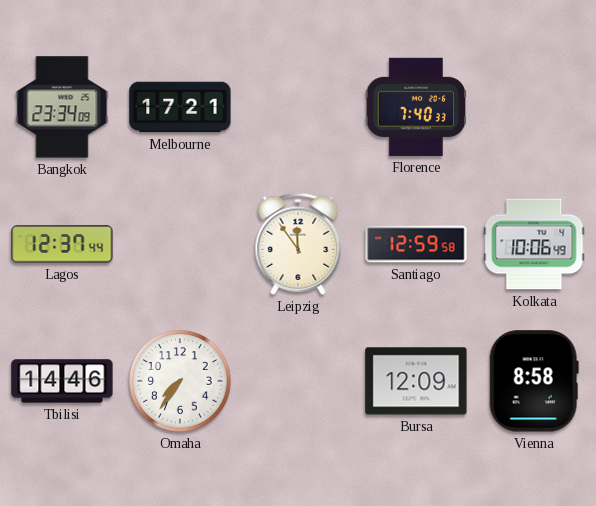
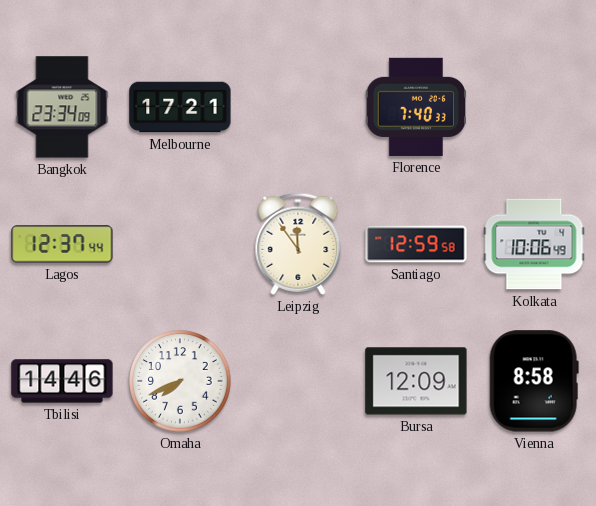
Omaha: 7:36 -> 7:41
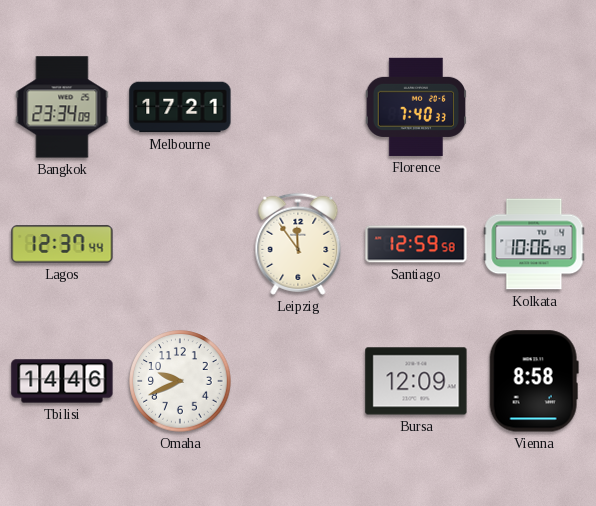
Omaha: 7:41 -> 9:41
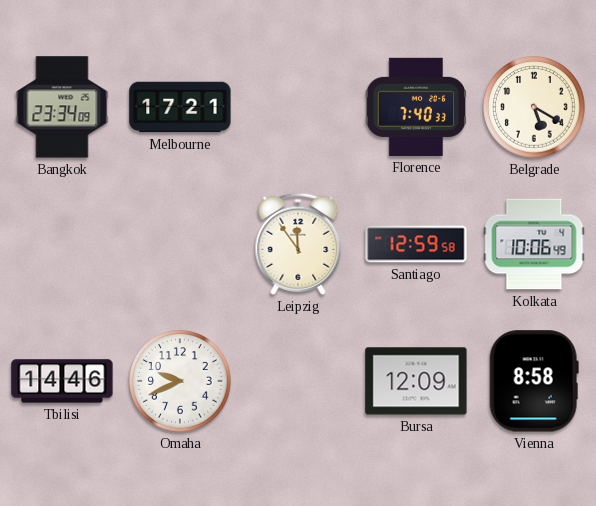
Belgrade: none -> 5:20
Lagos: 12:37 -> none
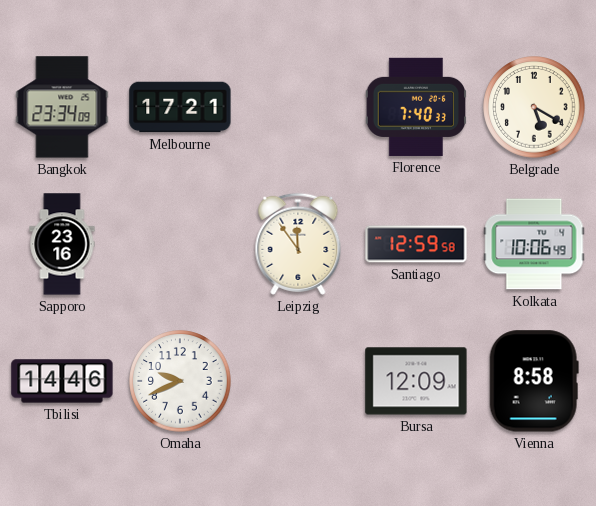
Sapporo: none -> 23:16
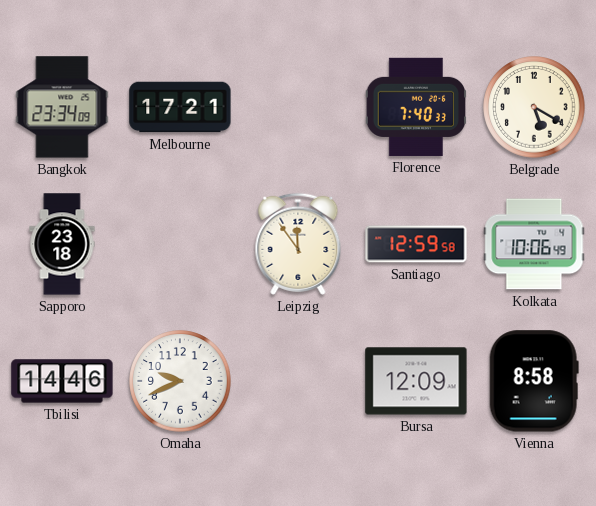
Sapporo: 23:16 -> 23:18
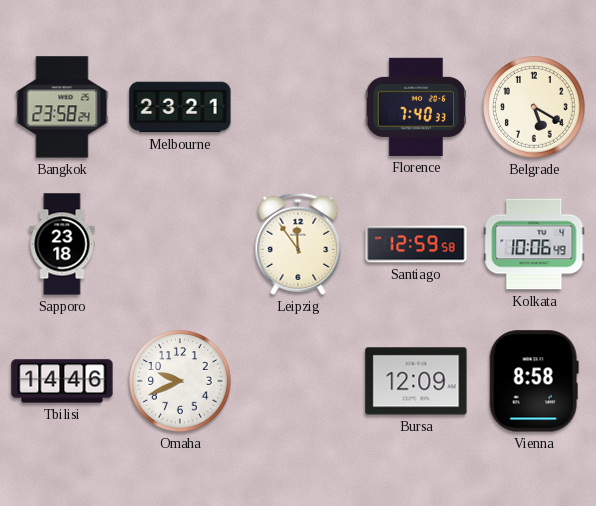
Bangkok: 23:34 -> 23:58
Melbourne: 17:21 -> 23:21
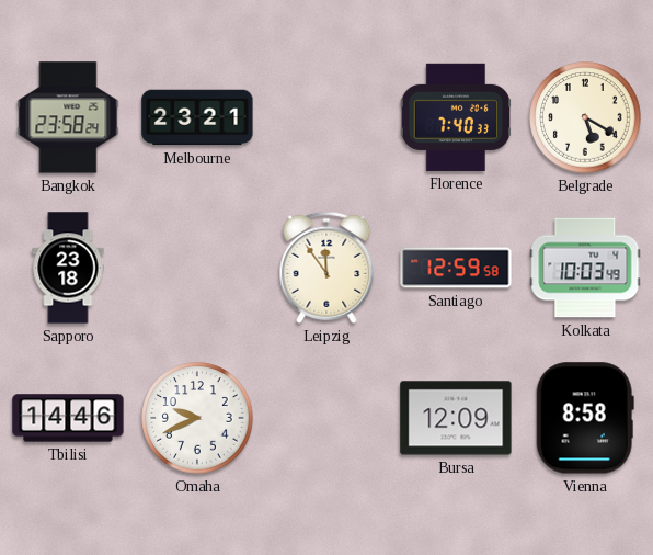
Kolkata: 10:06 -> 10:03
